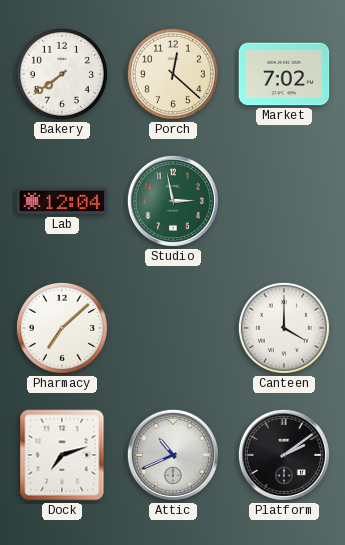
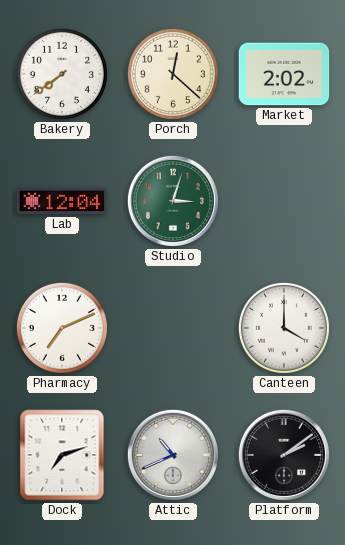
Market: 7:02 -> 2:02
Studio: 2:58 -> 3:03
Pharmacy: 7:08 -> 7:11
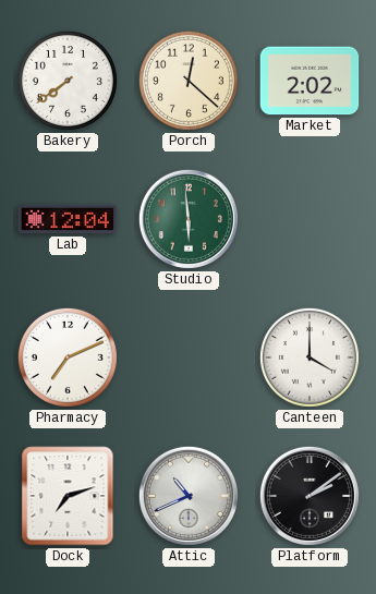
Studio: 3:03 -> 5:59
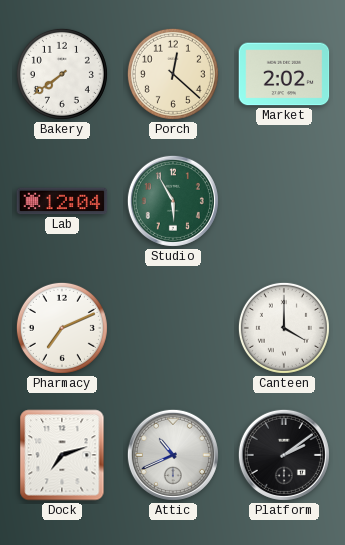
Studio: 5:59 -> 5:55
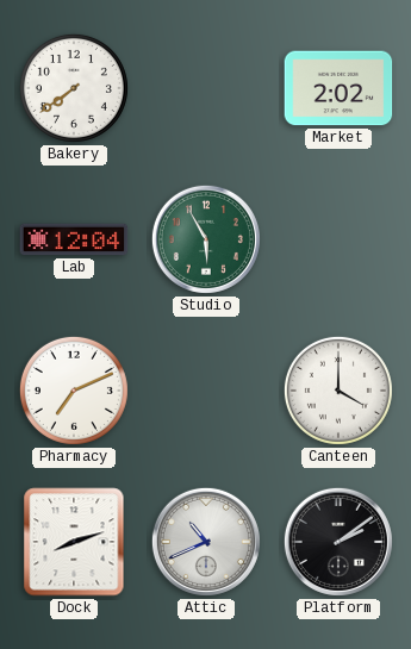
Porch: 12:22 -> none
Dock: 7:12 -> 8:12
